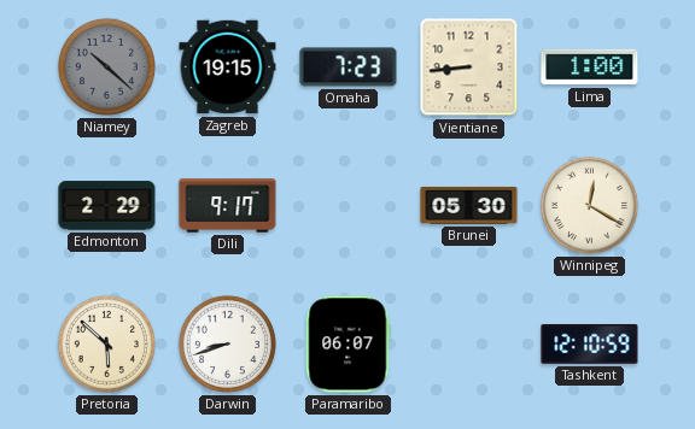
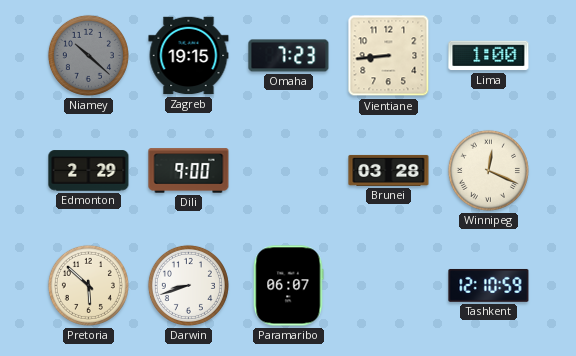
Dili: 9:17 -> 9:00
Brunei: 05:30 -> 03:28
Winnipeg: 12:20 -> 12:19
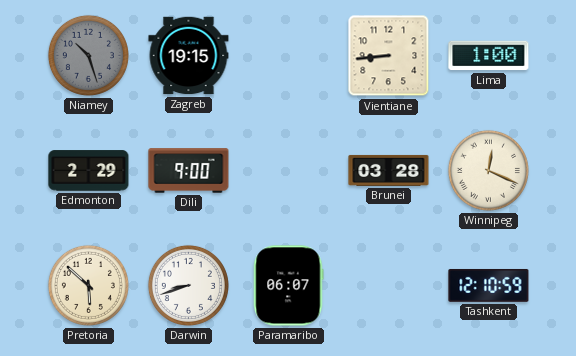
Niamey: 10:22 -> 10:27
Omaha: 7:23 -> none
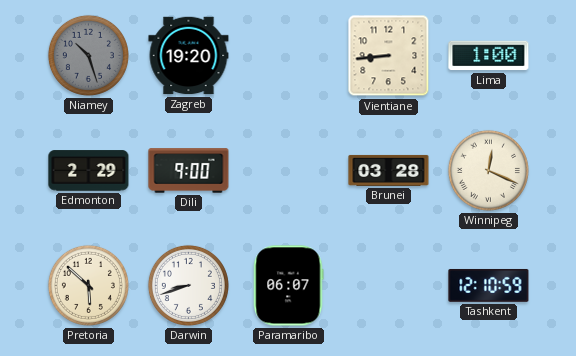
Zagreb: 19:15 -> 19:20
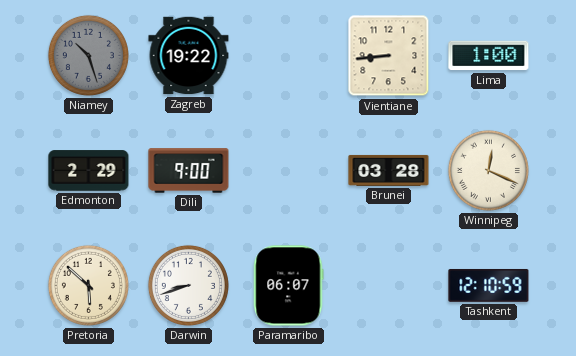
Zagreb: 19:20 -> 19:22
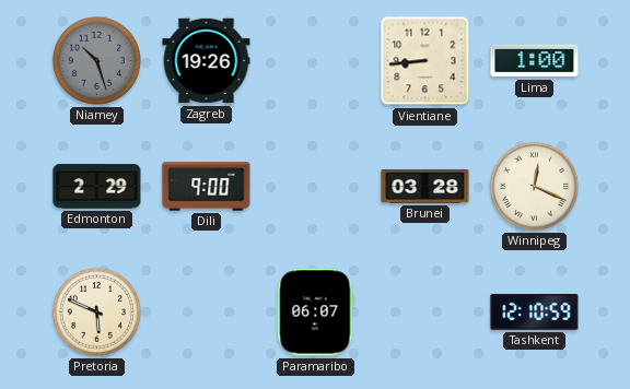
Zagreb: 19:22 -> 19:26
Pretoria: 5:52 -> 5:49
Darwin: 8:42 -> none
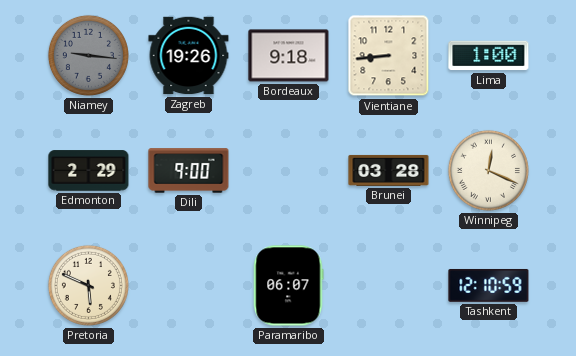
Niamey: 10:27 -> 9:16
Bordeaux: none -> 9:18
